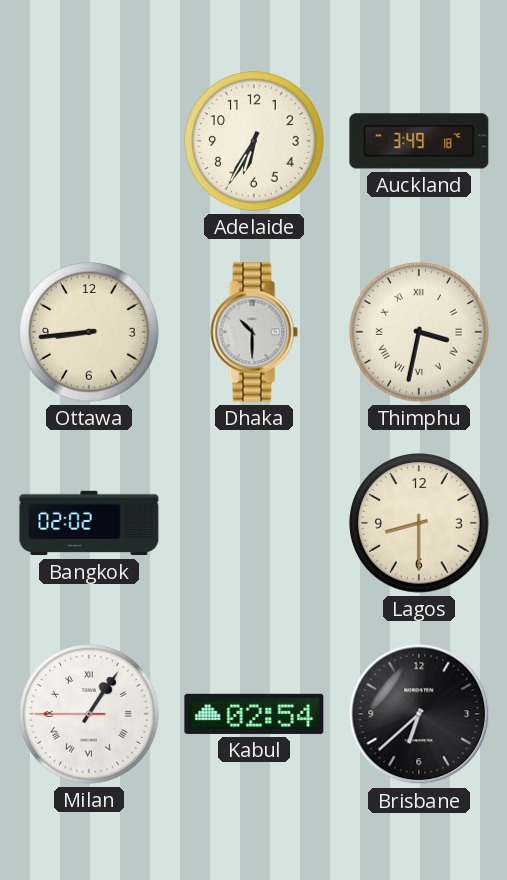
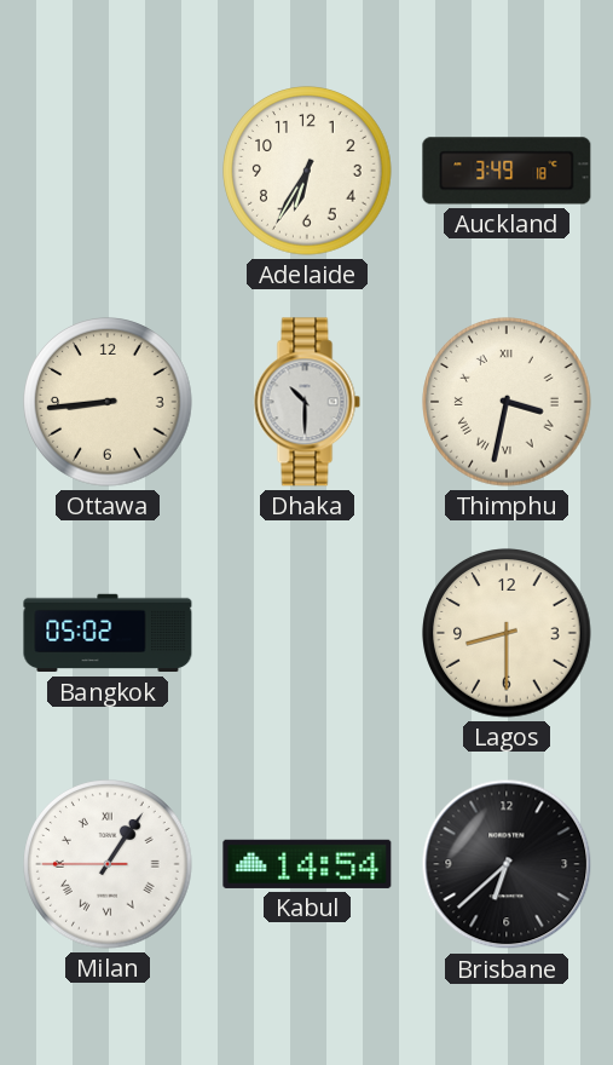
Bangkok: 02:02 -> 05:02
Kabul: 02:54 -> 14:54
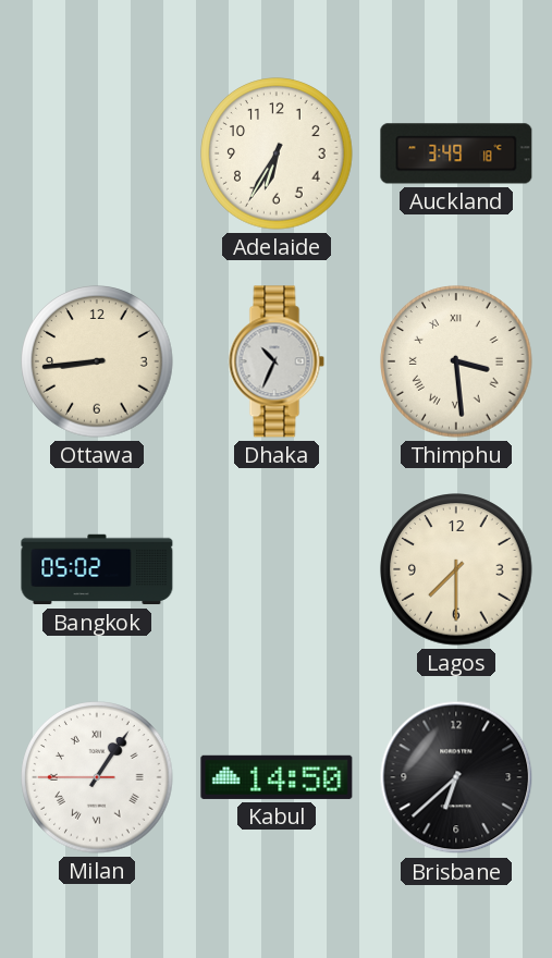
Dhaka: 10:30 -> 10:34
Thimphu: 3:32 -> 3:29
Lagos: 8:30 -> 7:30
Kabul: 14:54 -> 14:50
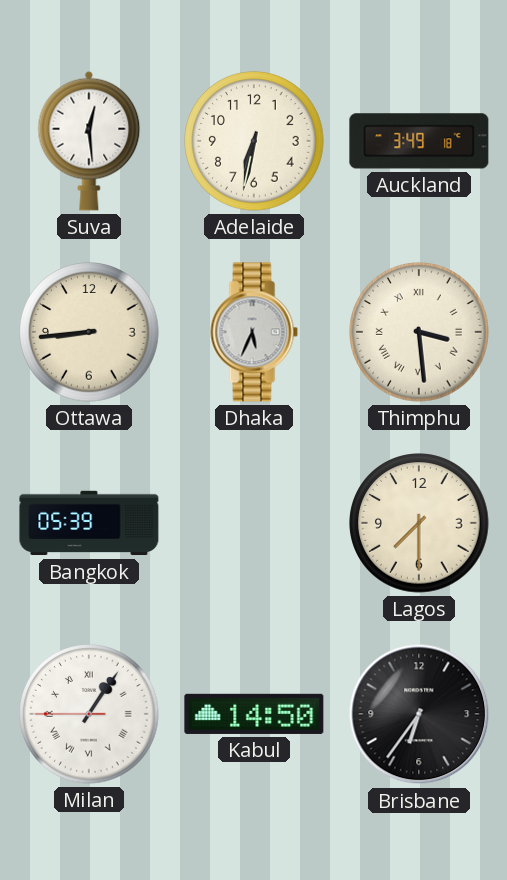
Suva: none -> 12:29
Adelaide: 6:35 -> 6:32
Dhaka: 10:34 -> 5:34
Bangkok: 05:02 -> 05:39
Brisbane: 6:38 -> 6:36
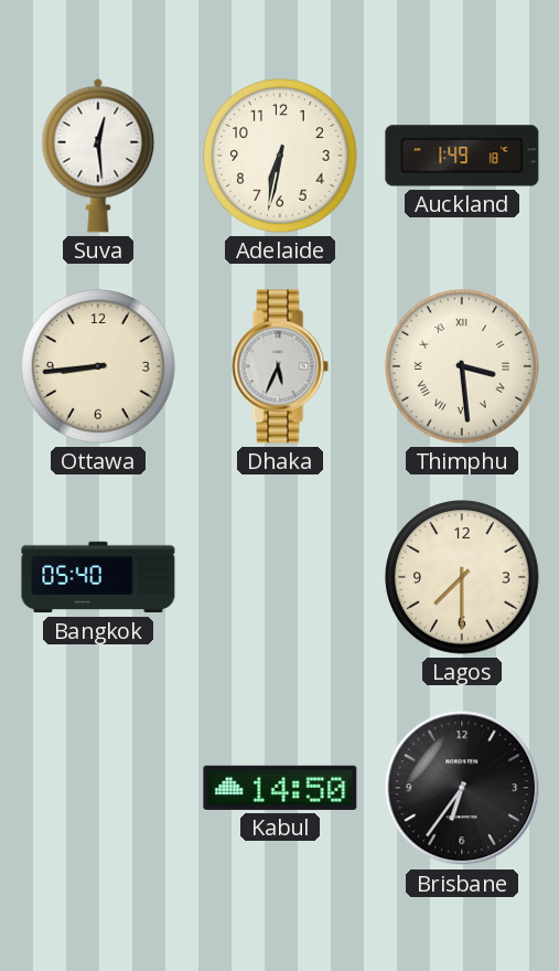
Auckland: 3:49 -> 1:49
Bangkok: 05:39 -> 05:40
Milan: 1:05 -> none
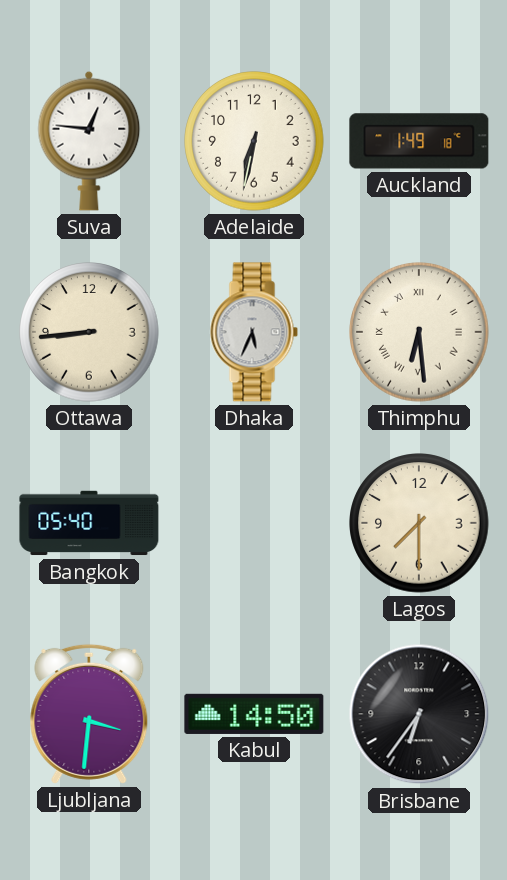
Suva: 12:29 -> 12:46
Thimphu: 3:29 -> 6:29
Ljubljana: none -> 3:31
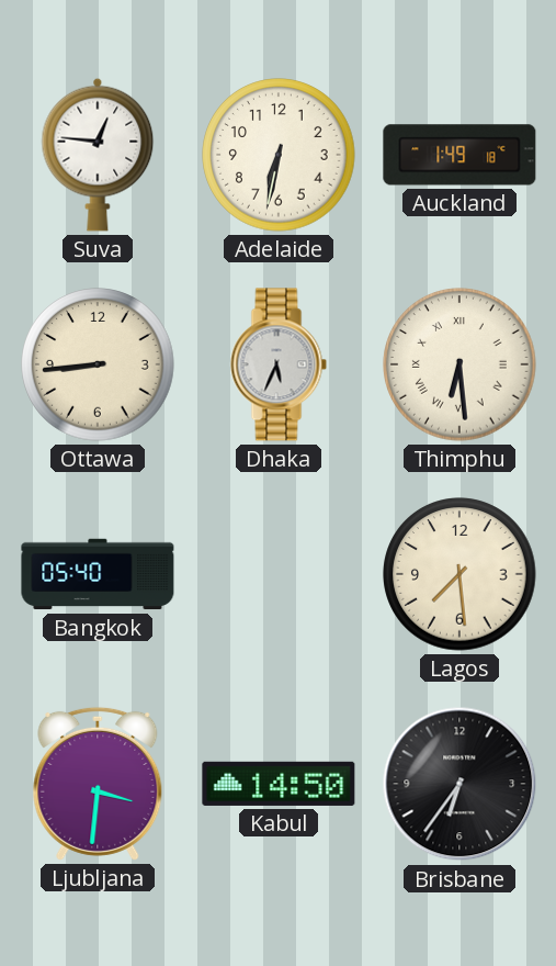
Lagos: 7:30 -> 7:29
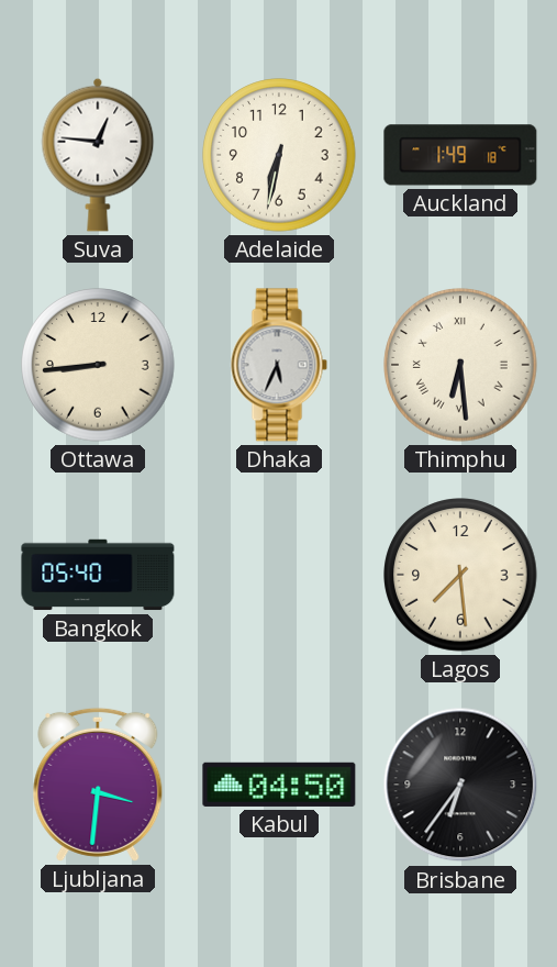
Kabul: 14:50 -> 04:50
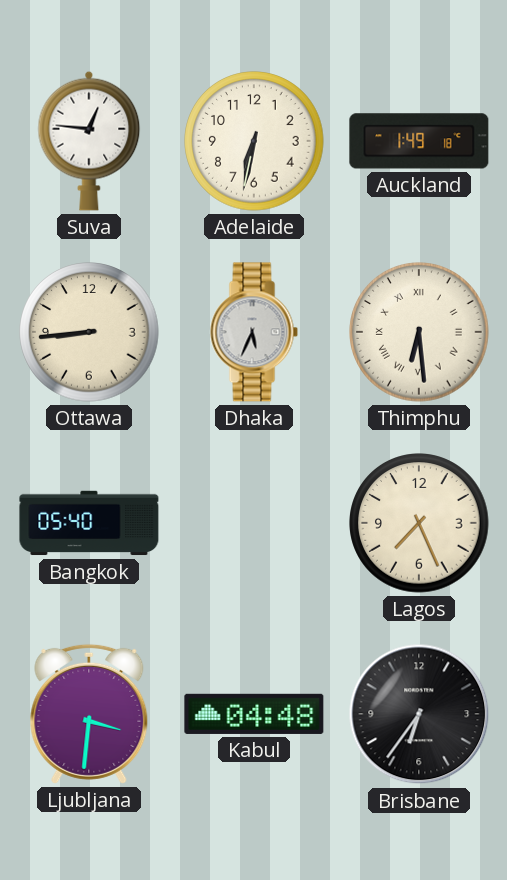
Lagos: 7:29 -> 7:26
Kabul: 04:50 -> 04:48
